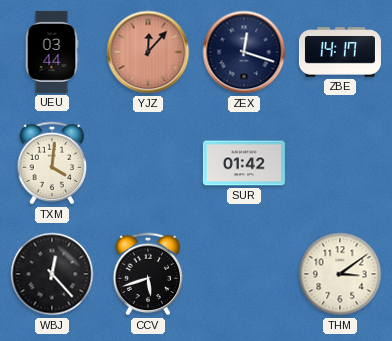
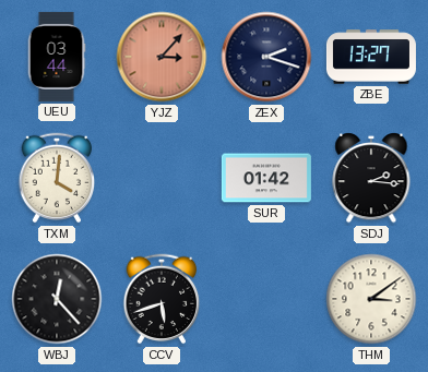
YJZ: 12:07 -> 3:07
ZEX: 12:18 -> 2:18
ZBE: 14:17 -> 13:27
SDJ: none -> 2:16
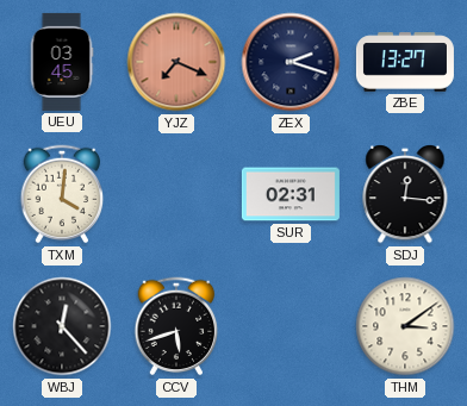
UEU: 03:44 -> 03:45
YJZ: 3:07 -> 7:19
SUR: 01:42 -> 02:31
SDJ: 2:16 -> 12:16
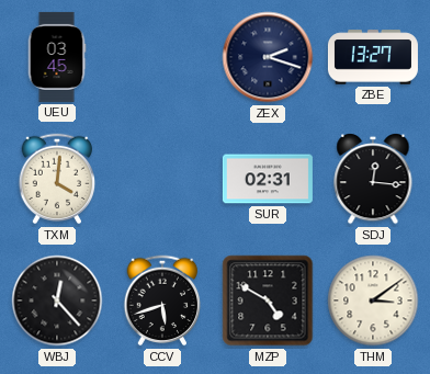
YJZ: 7:19 -> none
MZP: none -> 4:50
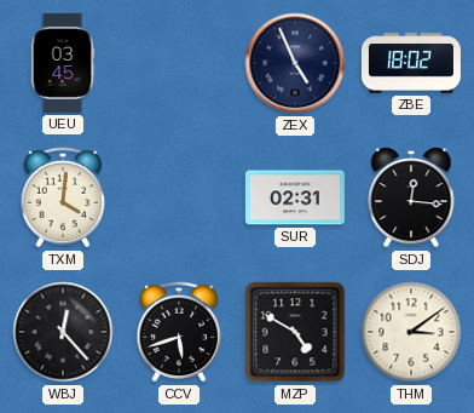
ZEX: 2:18 -> 4:56
ZBE: 13:27 -> 18:02
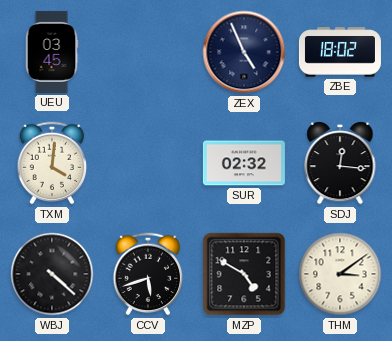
SUR: 02:31 -> 02:32
WBJ: 12:23 -> 4:22
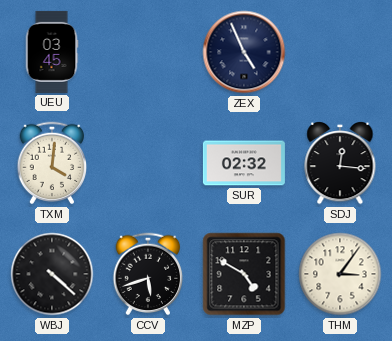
ZBE: 18:02 -> none
THM: 3:09 -> 3:06
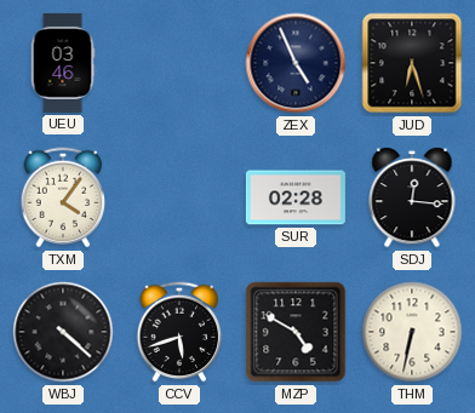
UEU: 03:45 -> 03:46
JUD: none -> 6:27
TXM: 4:01 -> 4:06
SUR: 02:32 -> 02:28
THM: 3:06 -> 6:32
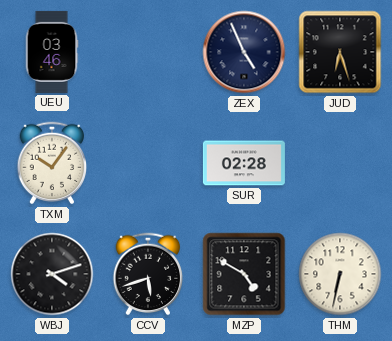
TXM: 4:06 -> 10:06
SDJ: 12:16 -> none
WBJ: 4:22 -> 4:12
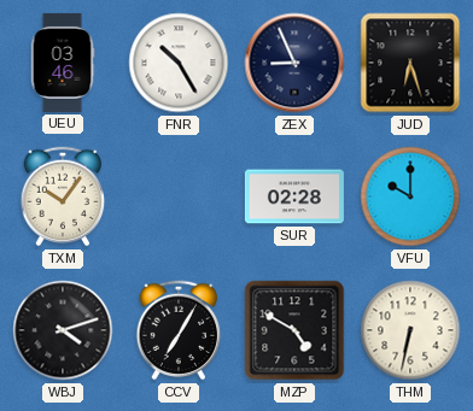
FNR: none -> 10:25
ZEX: 4:56 -> 8:56
VFU: none -> 10:00
CCV: 5:42 -> 7:05
